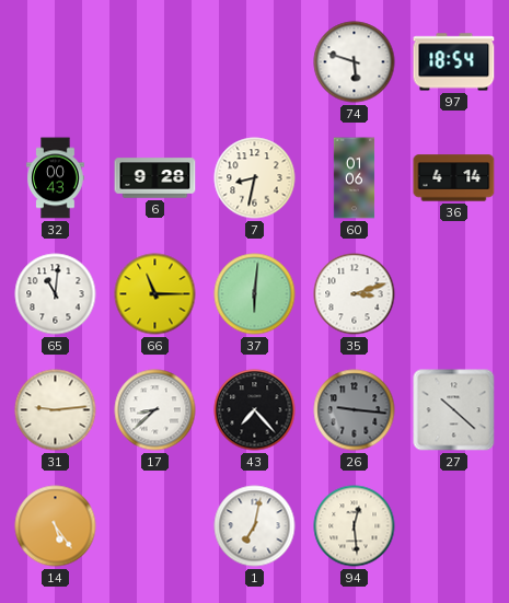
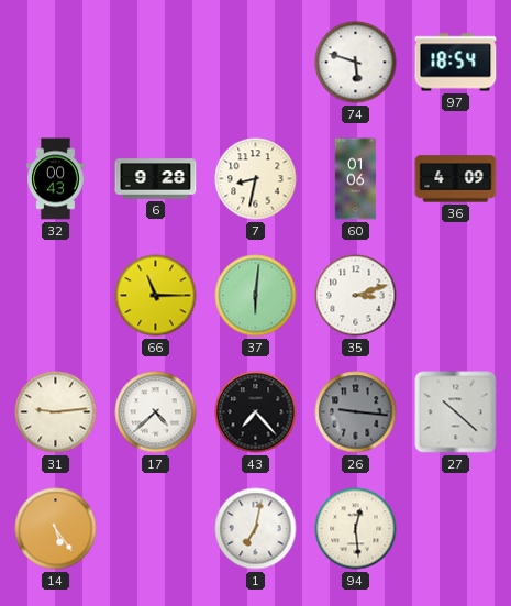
36: 4:14 -> 4:09
65: 11:01 -> none
17: 8:38 -> 4:38
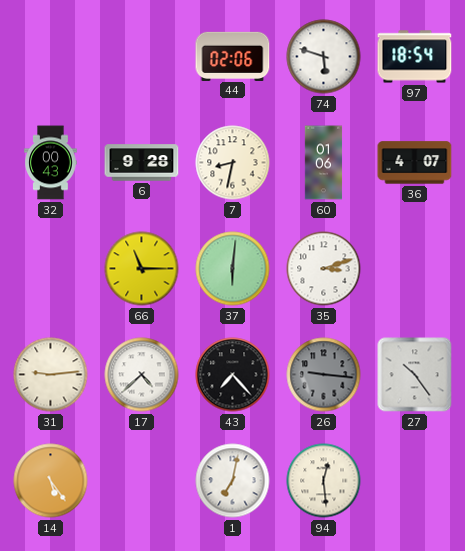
44: none -> 02:06
36: 4:09 -> 4:07
27: 10:22 -> 10:24
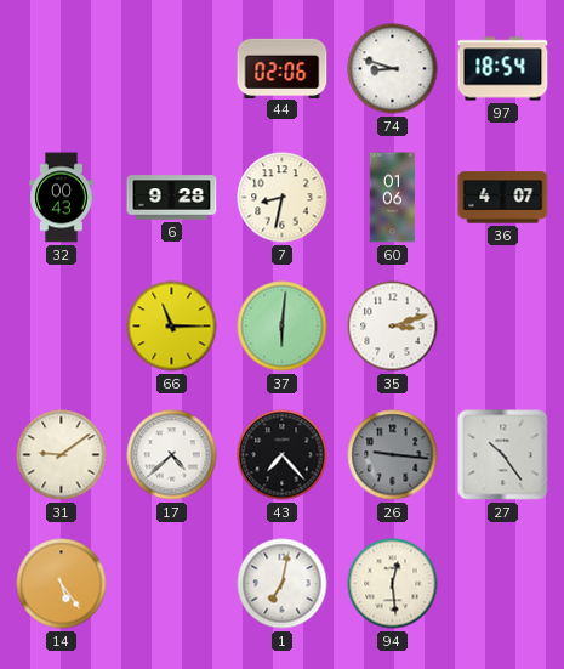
74: 5:48 -> 8:48
31: 9:14 -> 9:09
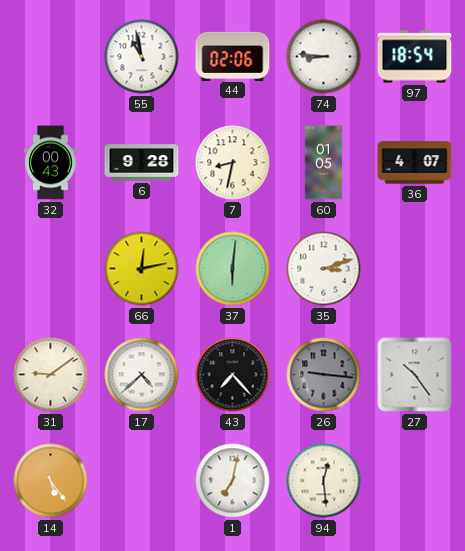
55: none -> 10:58
74: 8:48 -> 8:46
60: 01:06 -> 01:05
66: 11:15 -> 12:13
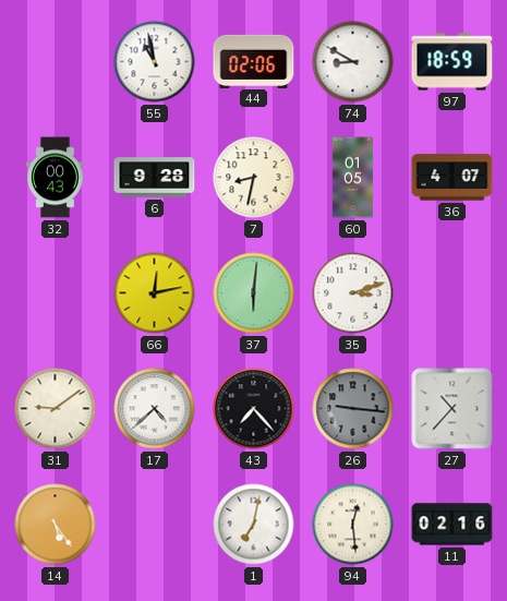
74: 8:46 -> 8:50
97: 18:54 -> 18:59
27: 10:24 -> 10:37
11: none -> 02:16
